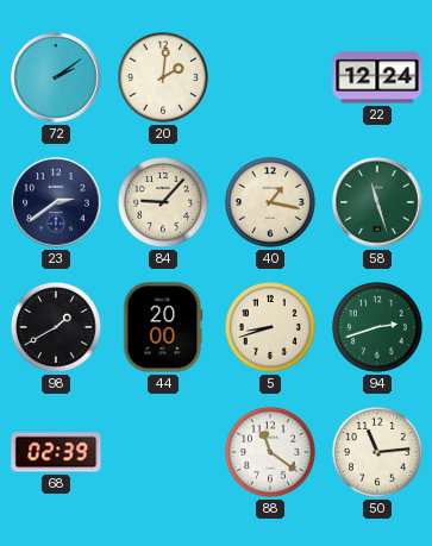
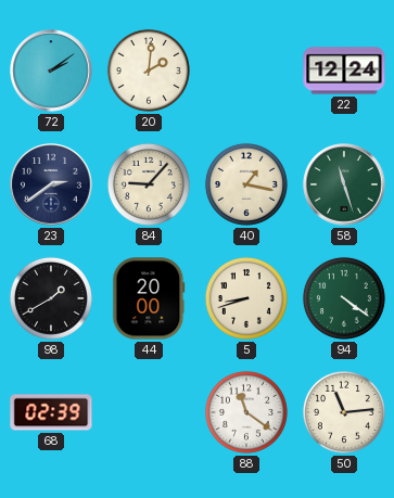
94: 2:42 -> 4:21
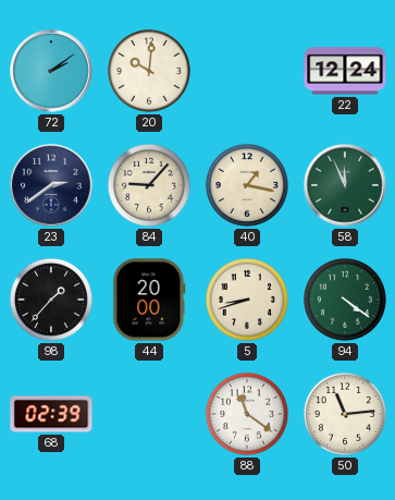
20: 2:01 -> 10:01
58: 11:27 -> 11:56
98: 1:40 -> 1:37
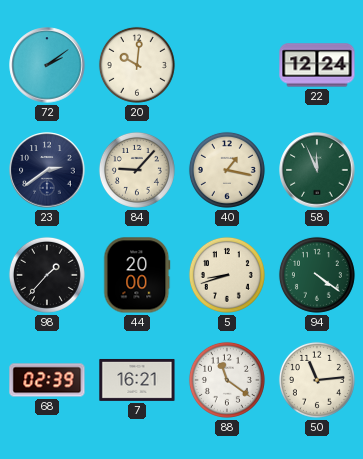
7: none -> 16:21
